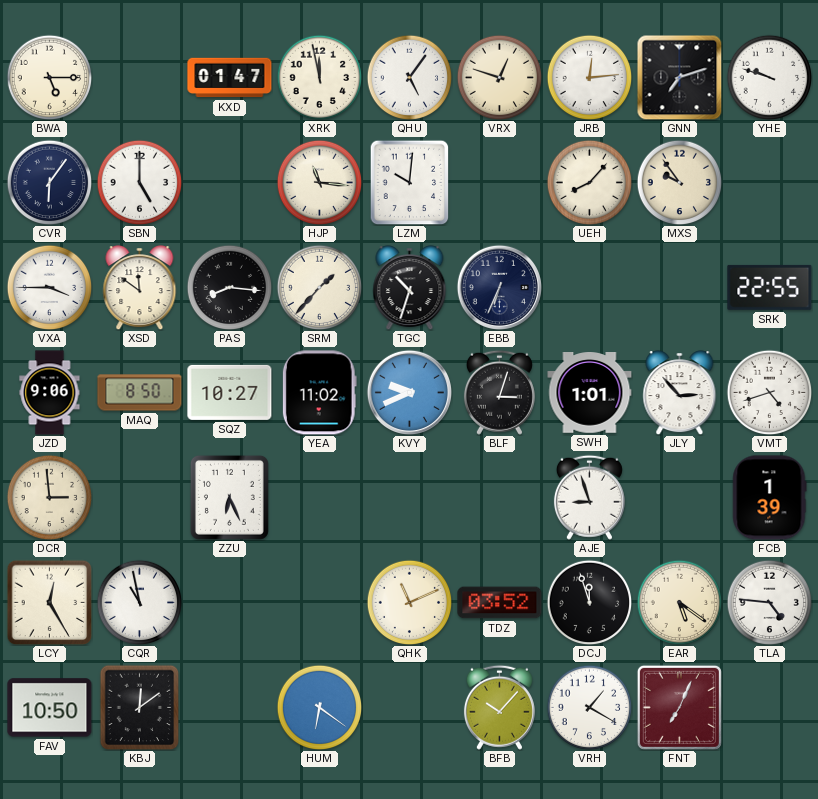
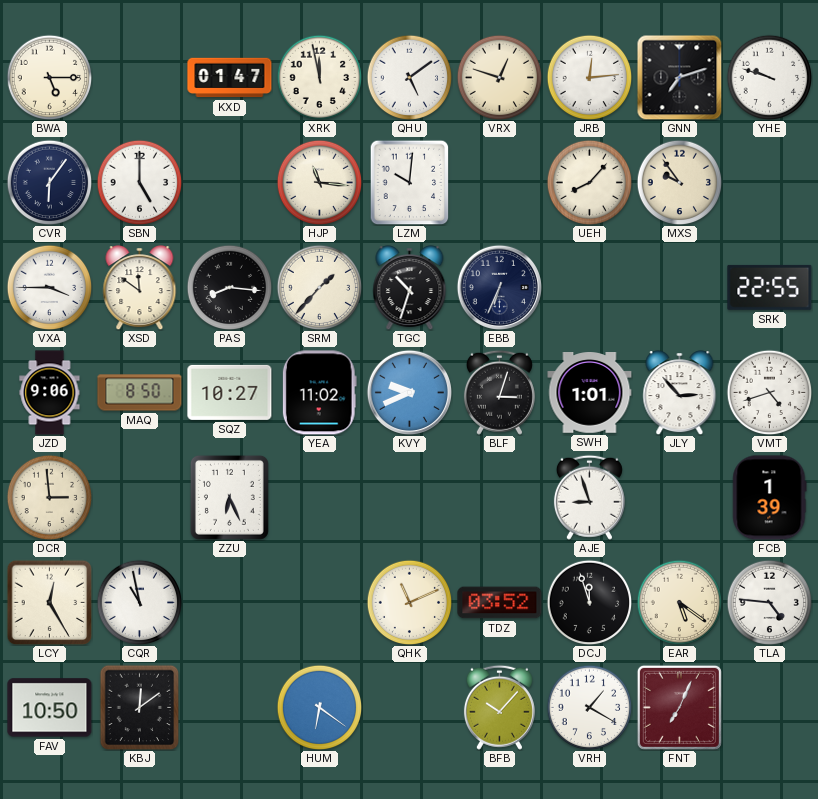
QHU: 5:06 -> 5:09
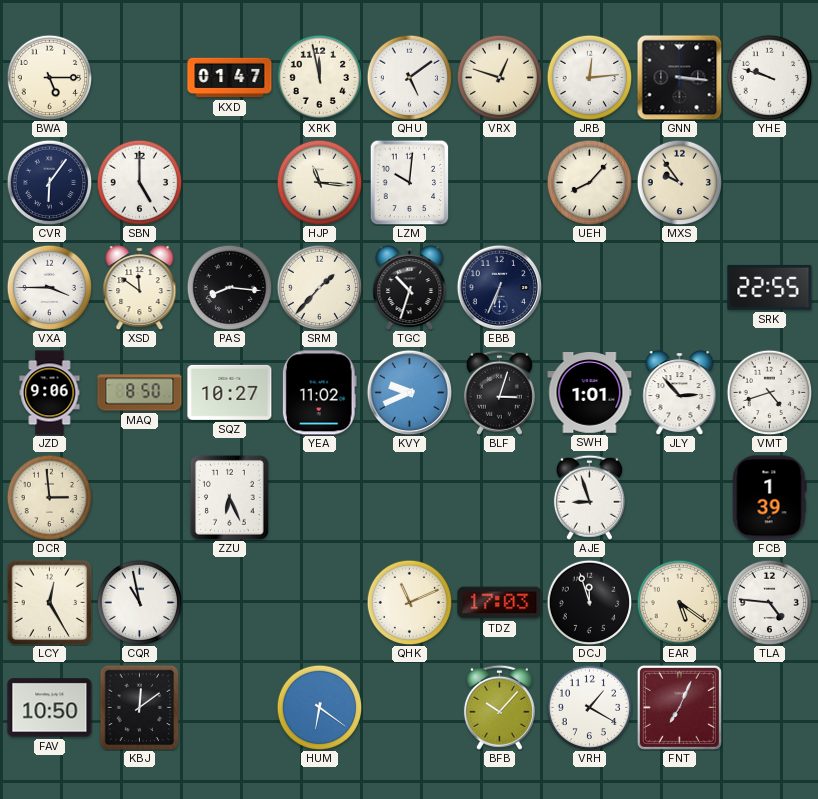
GNN: 7:12 -> 3:16
TDZ: 03:52 -> 17:03
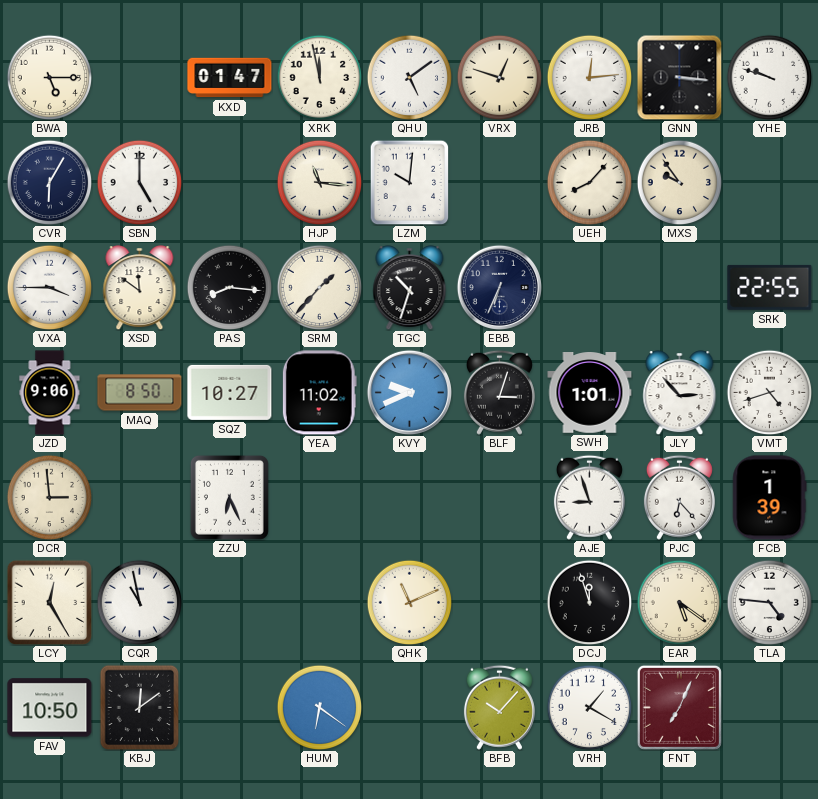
CVR: 6:06 -> 6:05
PJC: none -> 6:23
TDZ: 17:03 -> none
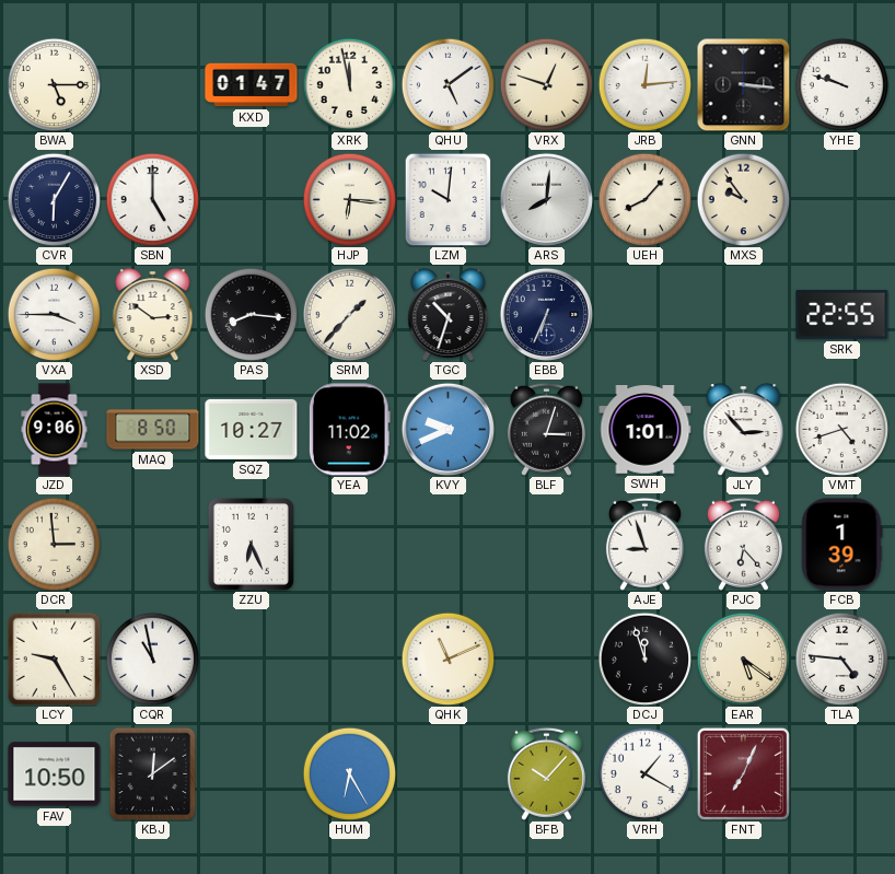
HJP: 11:16 -> 6:16
ARS: none -> 8:01
XSD: 11:51 -> 2:51
LCY: 12:25 -> 9:25
HUM: 6:21 -> 6:25
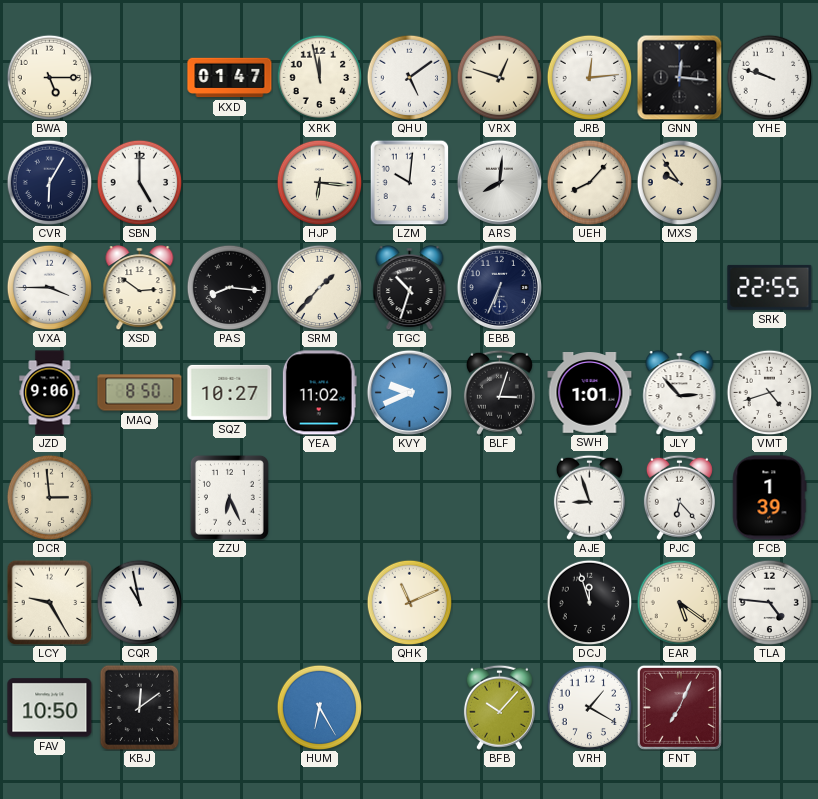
GNN: 3:16 -> 12:16
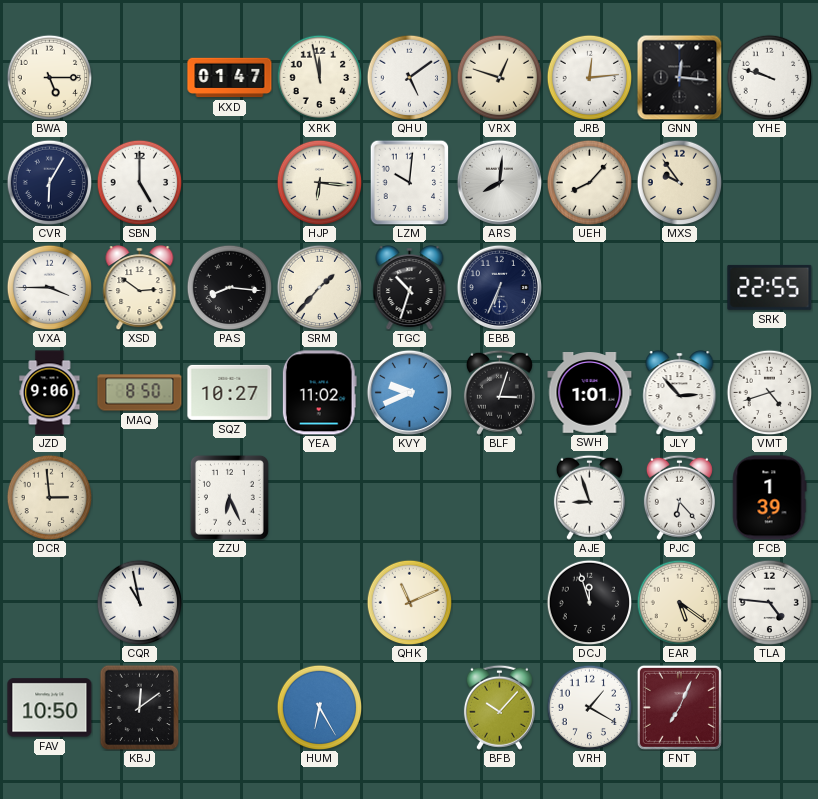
LCY: 9:25 -> none
